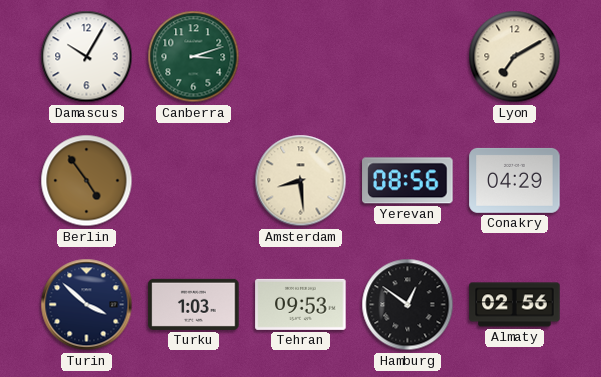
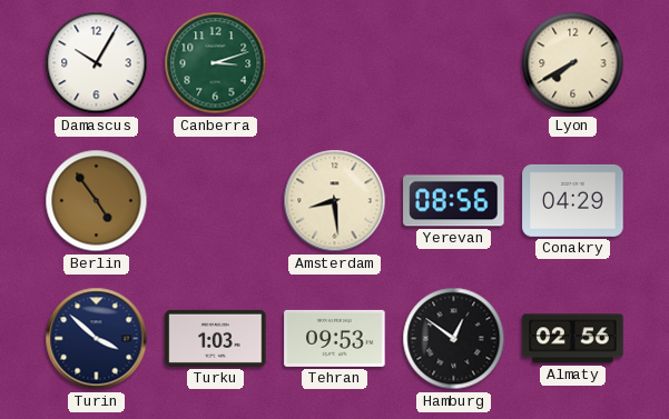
Lyon: 7:10 -> 7:40
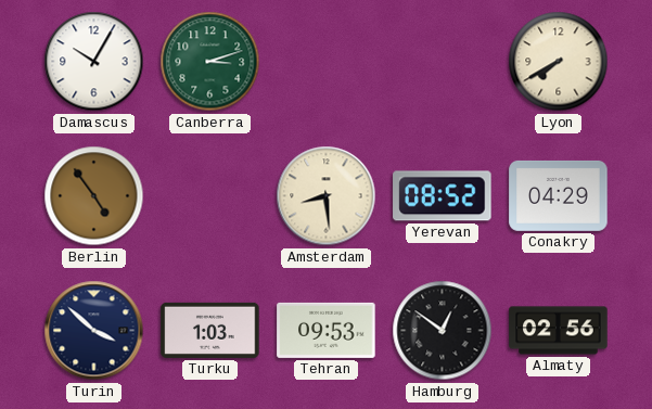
Yerevan: 08:56 -> 08:52
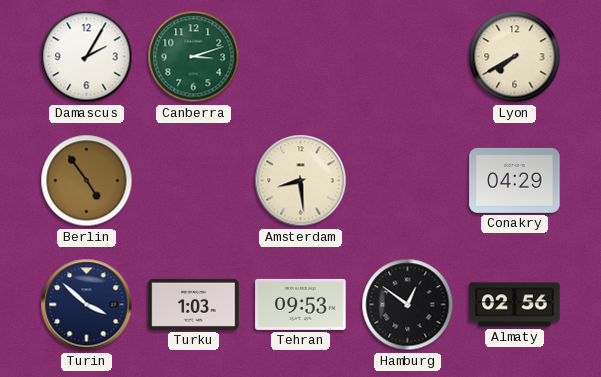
Damascus: 10:05 -> 2:05
Yerevan: 08:52 -> none
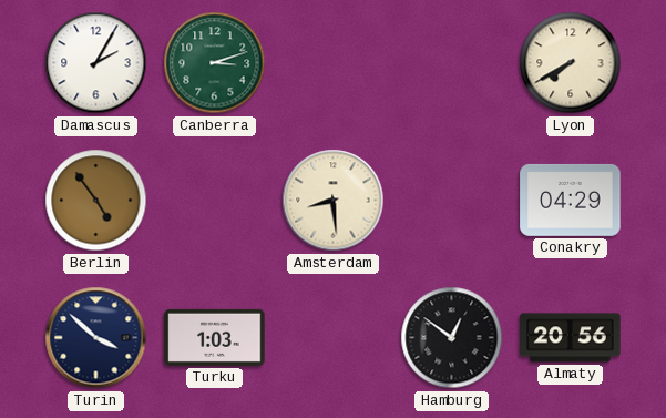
Tehran: 09:53 -> none
Almaty: 02:56 -> 20:56
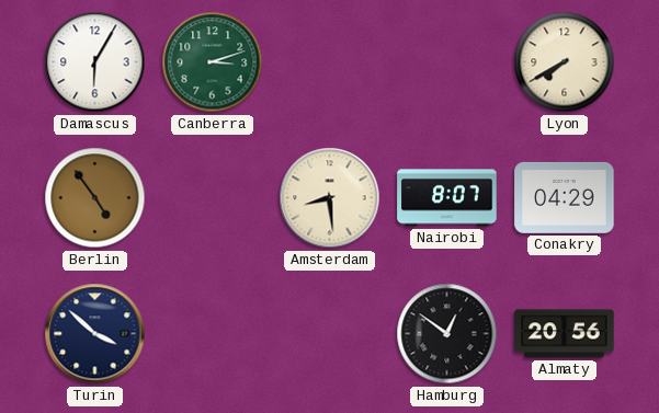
Damascus: 2:05 -> 6:05
Nairobi: none -> 8:07
Turku: 1:03 -> none
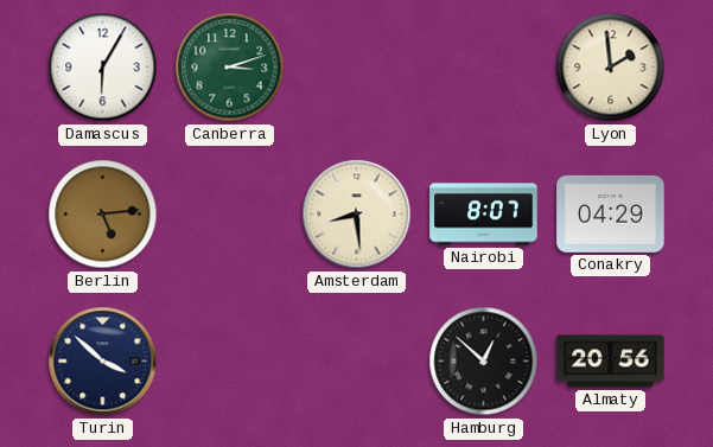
Lyon: 7:40 -> 1:59
Berlin: 4:54 -> 5:14
Hamburg: 12:51 -> 12:52
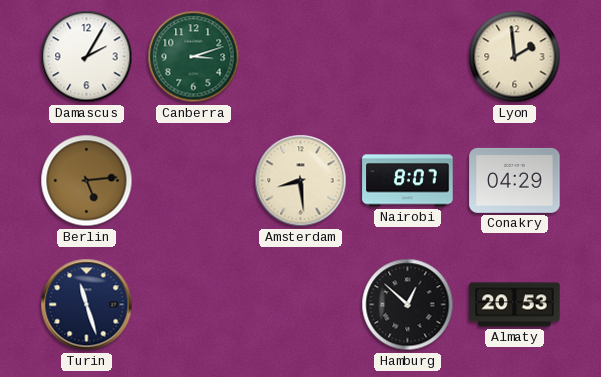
Damascus: 6:05 -> 2:05
Turin: 3:52 -> 11:27
Almaty: 20:56 -> 20:53
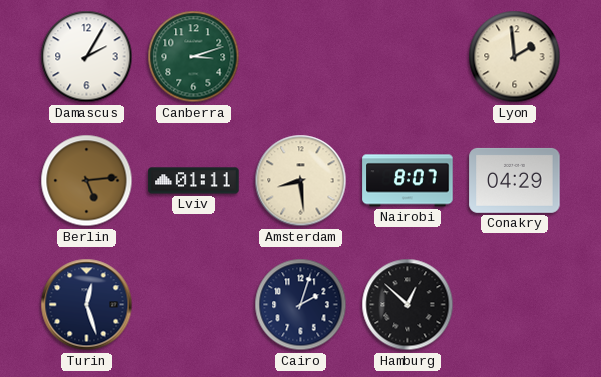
Lviv: none -> 01:11
Turin: 11:27 -> 12:27
Cairo: none -> 2:03
Almaty: 20:53 -> none
